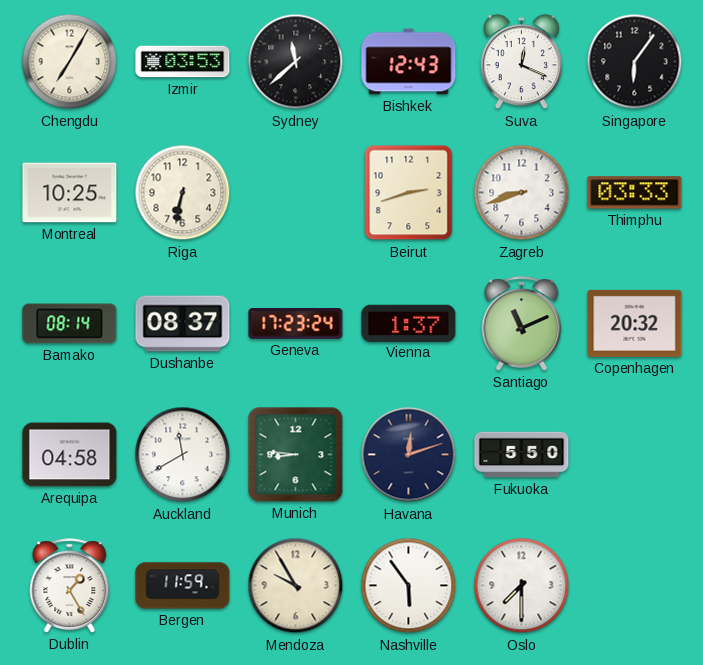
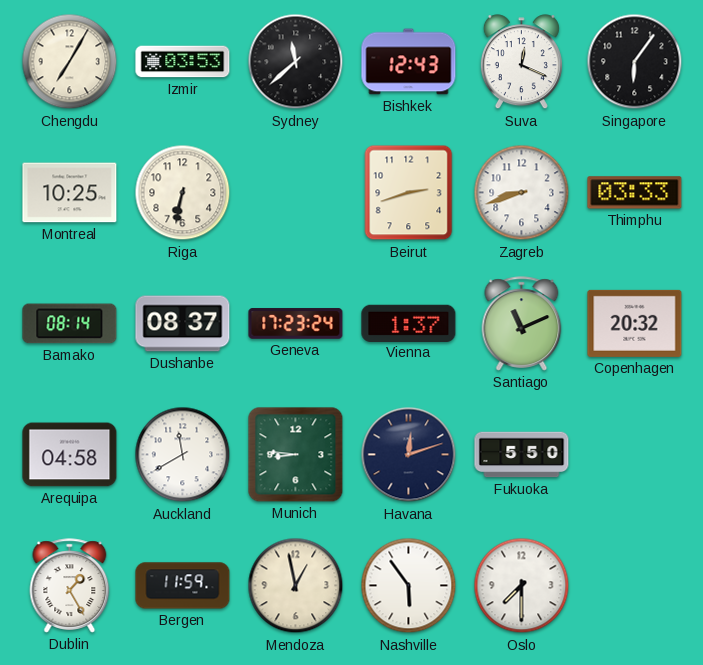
Mendoza: 9:55 -> 12:58
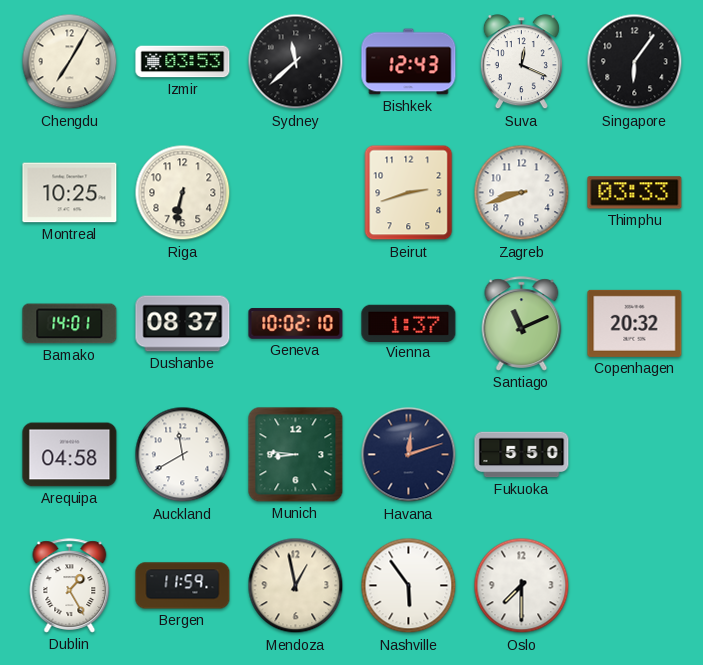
Bamako: 08:14 -> 14:01
Geneva: 17:23 -> 10:02
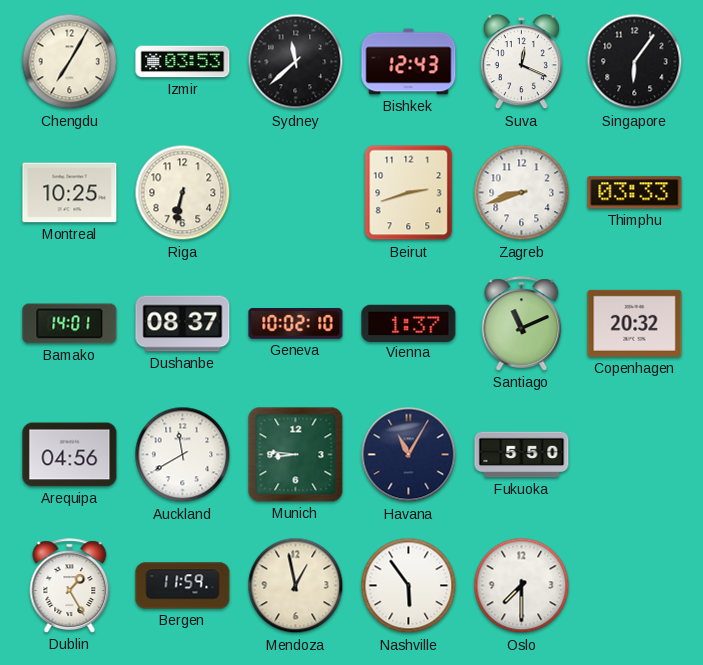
Arequipa: 04:58 -> 04:56
Havana: 12:12 -> 11:05
